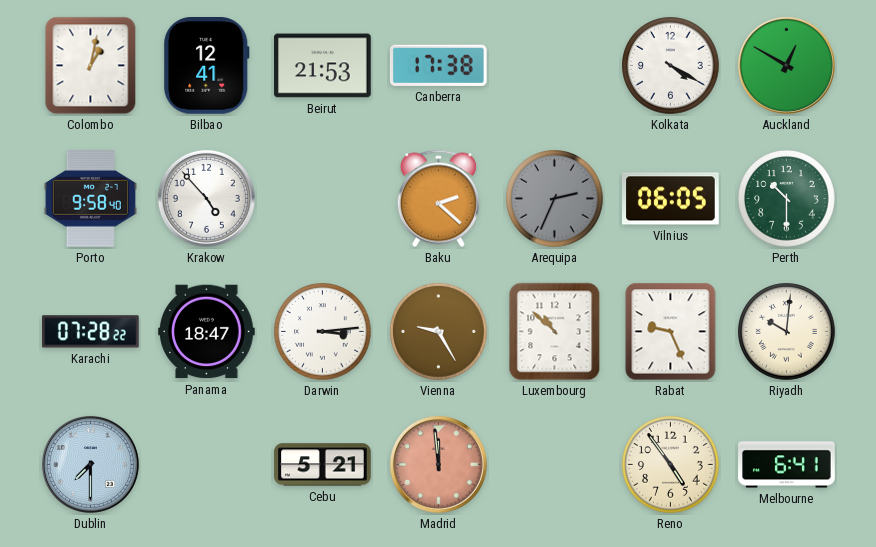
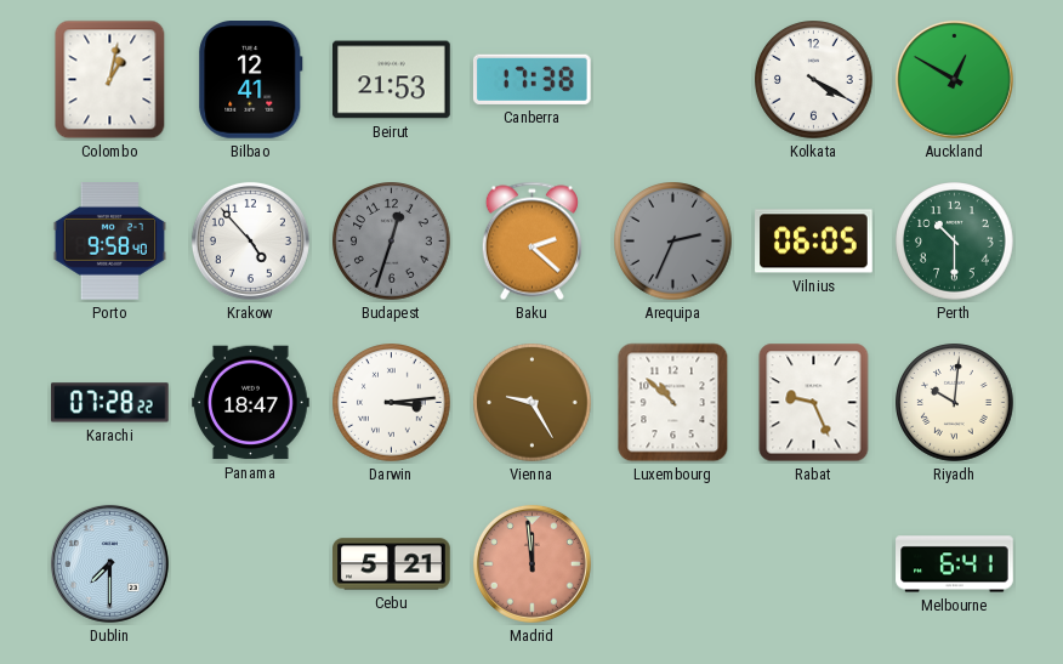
Budapest: none -> 12:33
Reno: 4:54 -> none
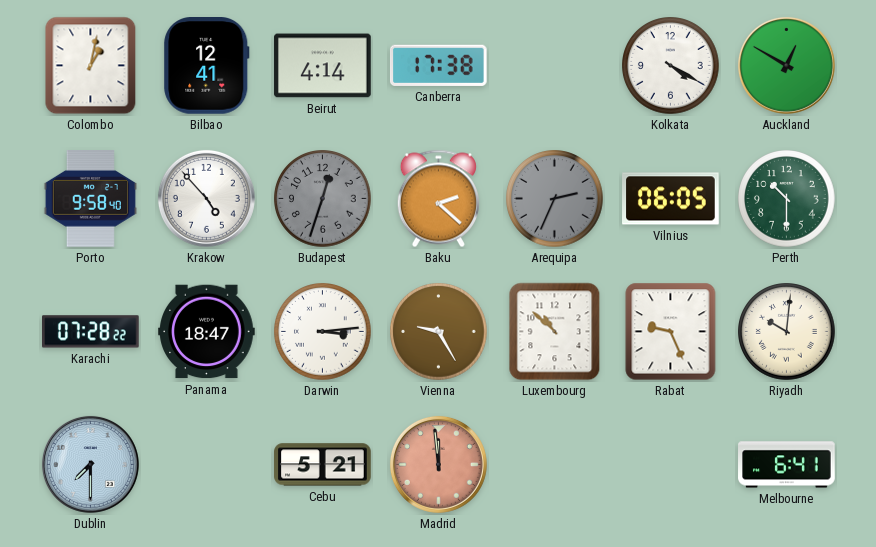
Beirut: 21:53 -> 4:14
